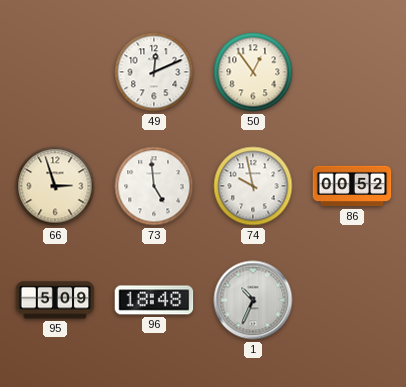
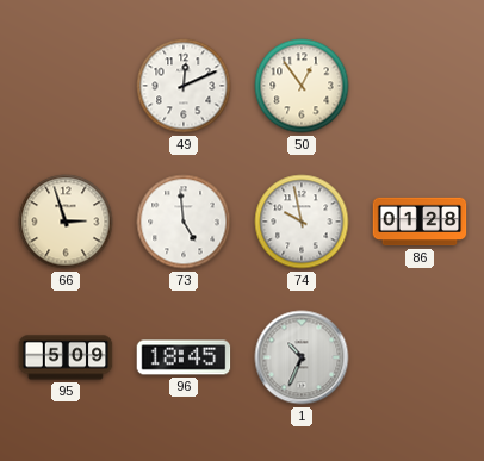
86: 00:52 -> 01:28
96: 18:48 -> 18:45
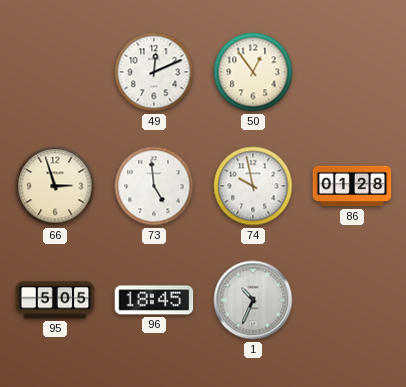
95: 5:09 -> 5:05
